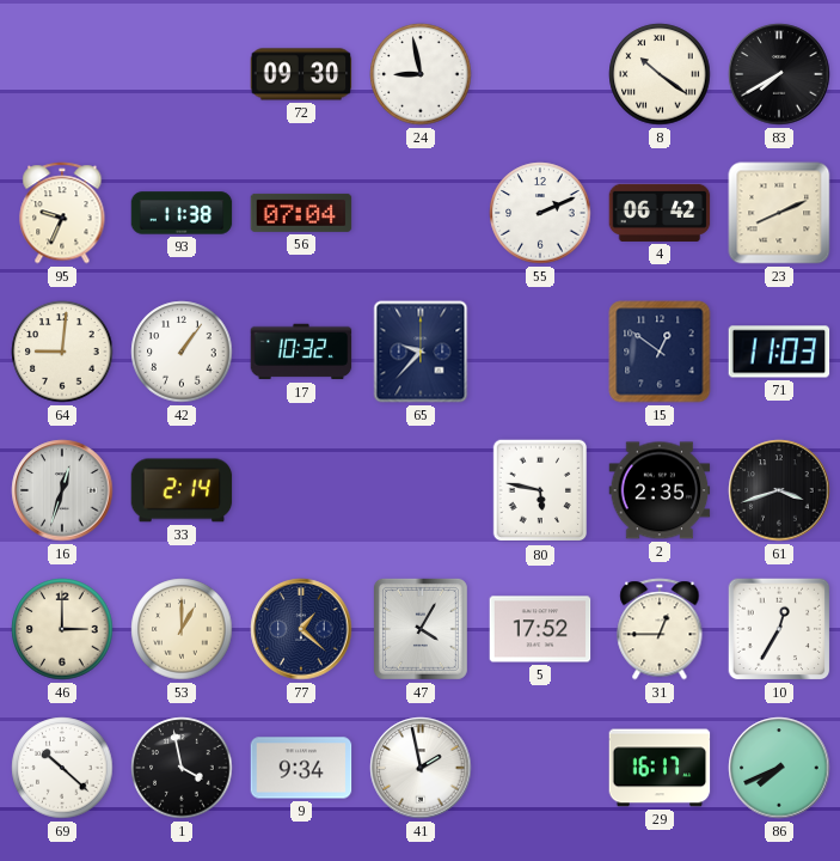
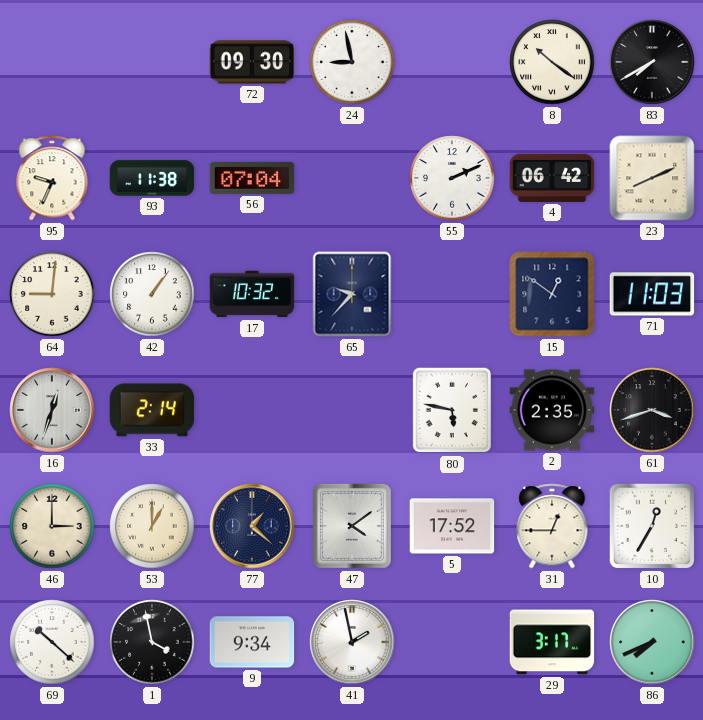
47: 4:05 -> 4:09
29: 16:17 -> 3:17
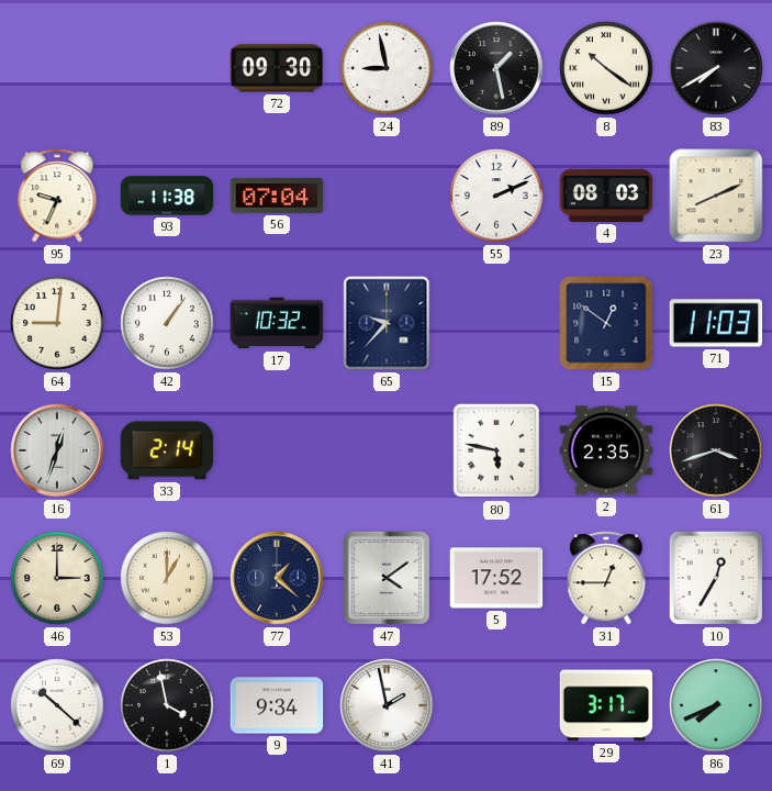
89: none -> 1:28
4: 06:42 -> 08:03
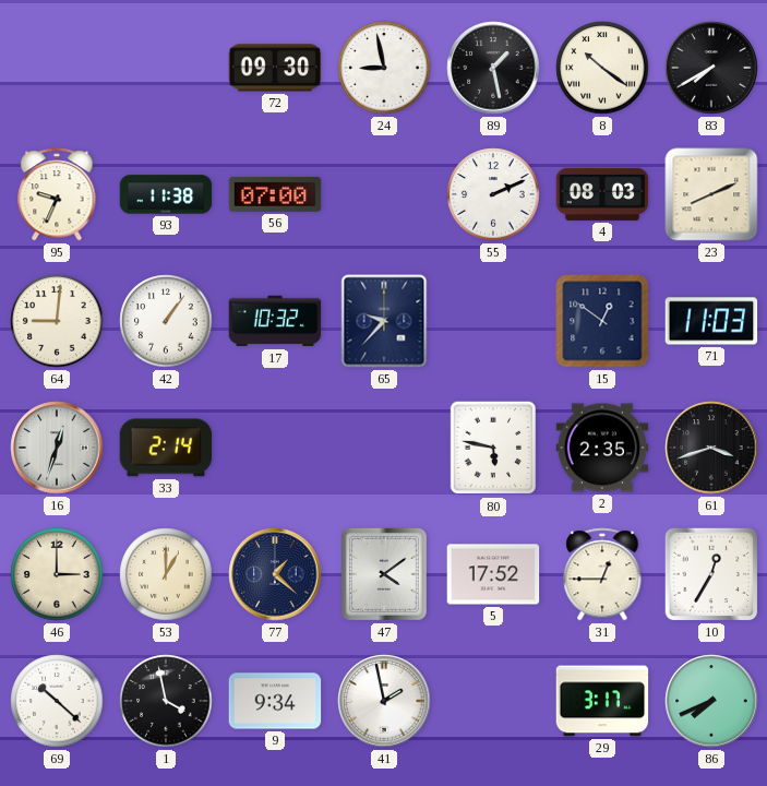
56: 07:04 -> 07:00
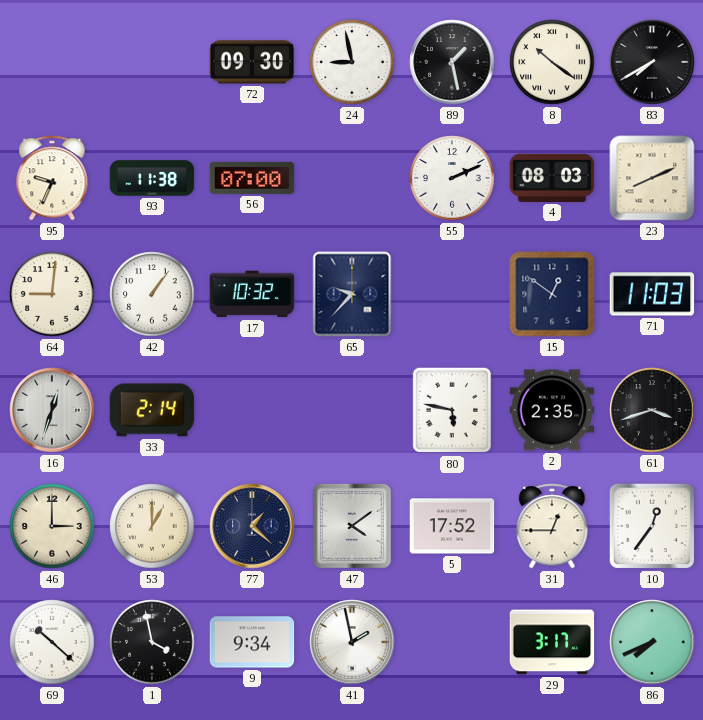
10: 12:35 -> 12:36
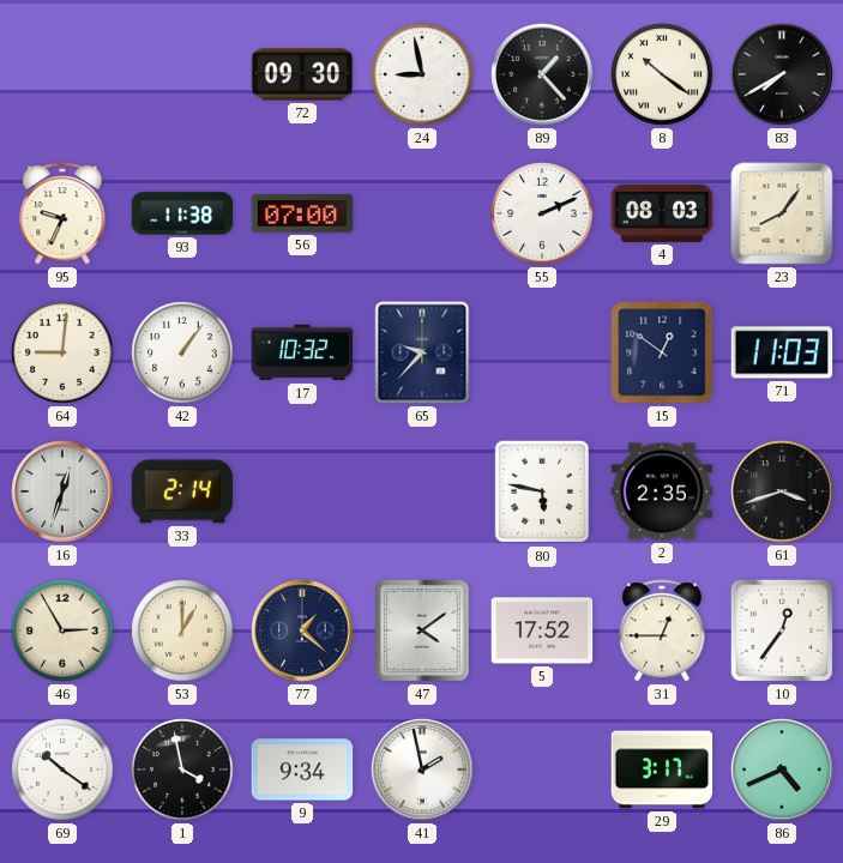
89: 1:28 -> 1:23
23: 8:11 -> 8:06
46: 3:00 -> 2:55
69: 10:22 -> 10:21
86: 7:41 -> 4:41
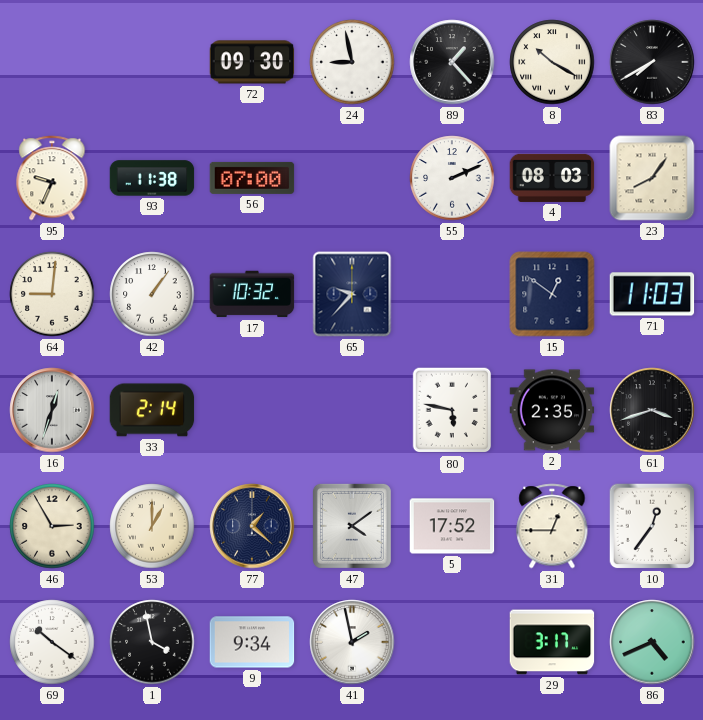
8: 10:21 -> 10:20
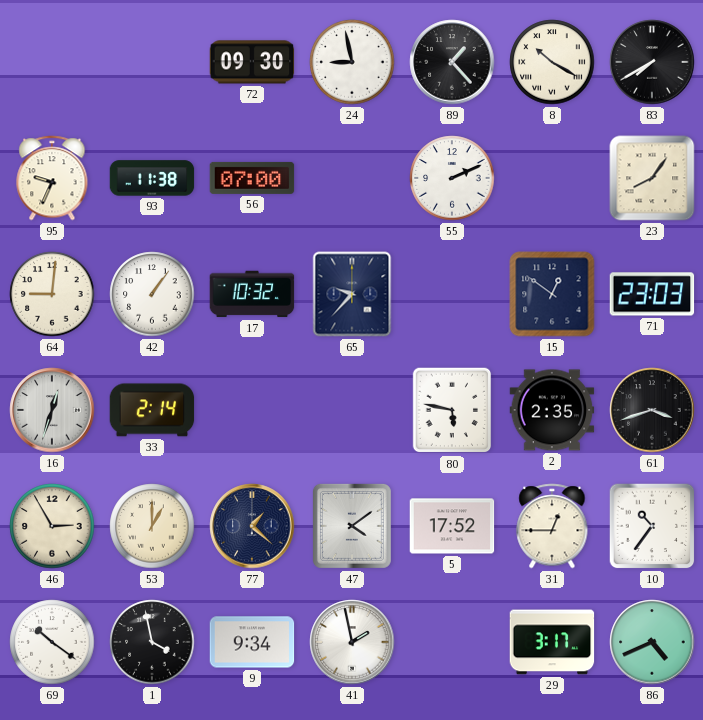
4: 08:03 -> none
71: 11:03 -> 23:03
10: 12:36 -> 10:36
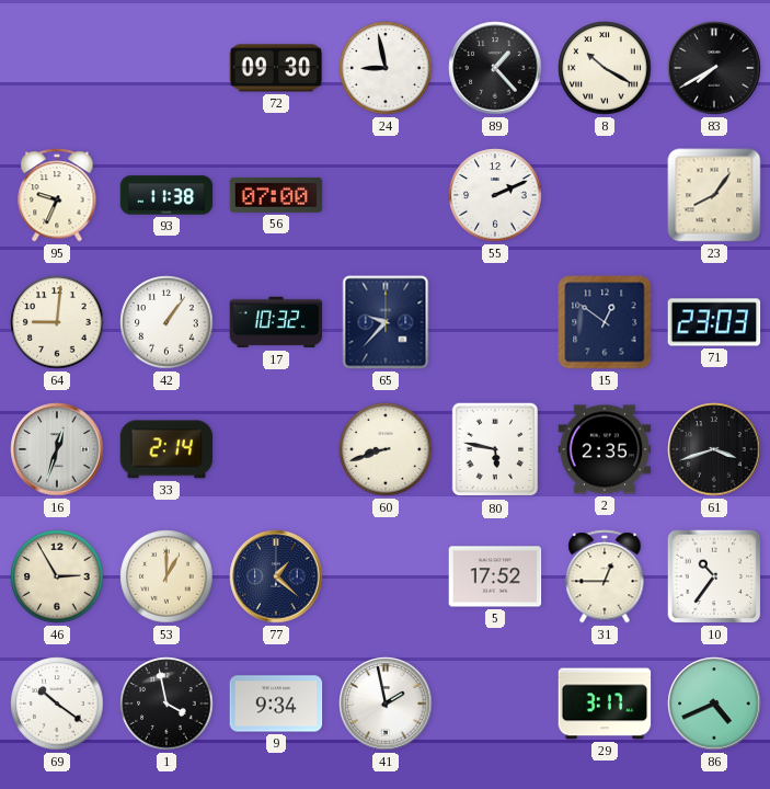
60: none -> 8:42
47: 4:09 -> none
